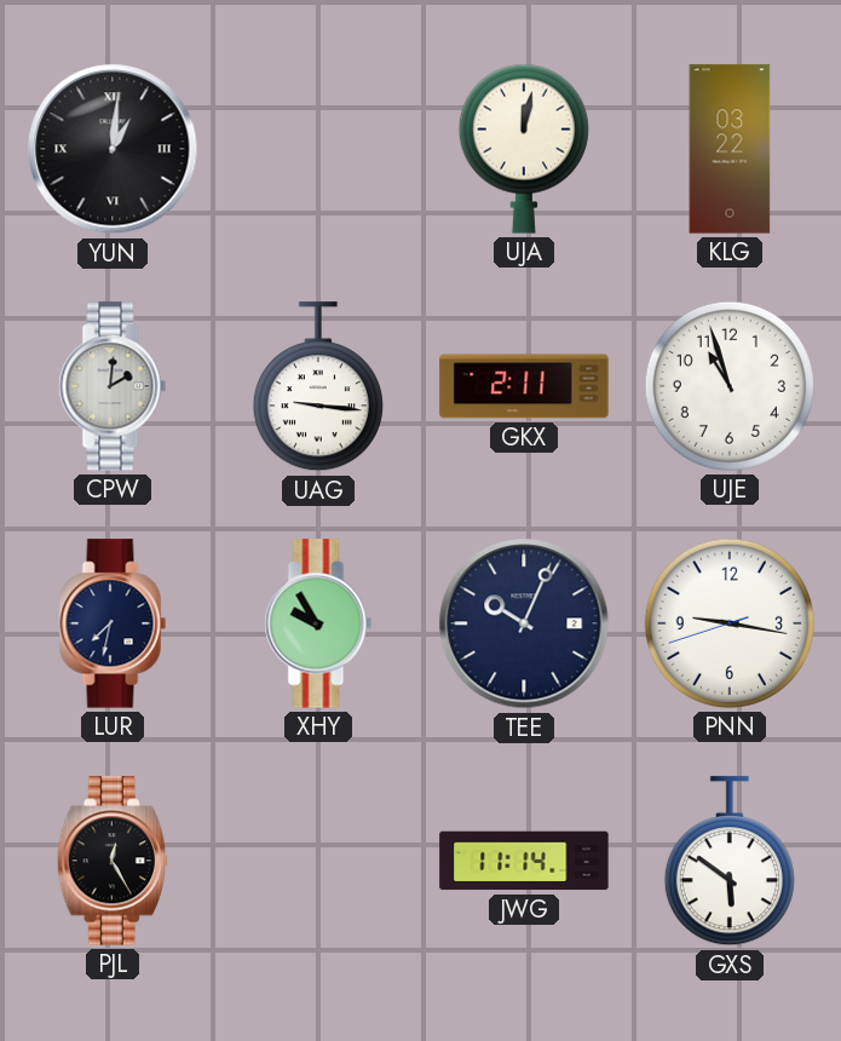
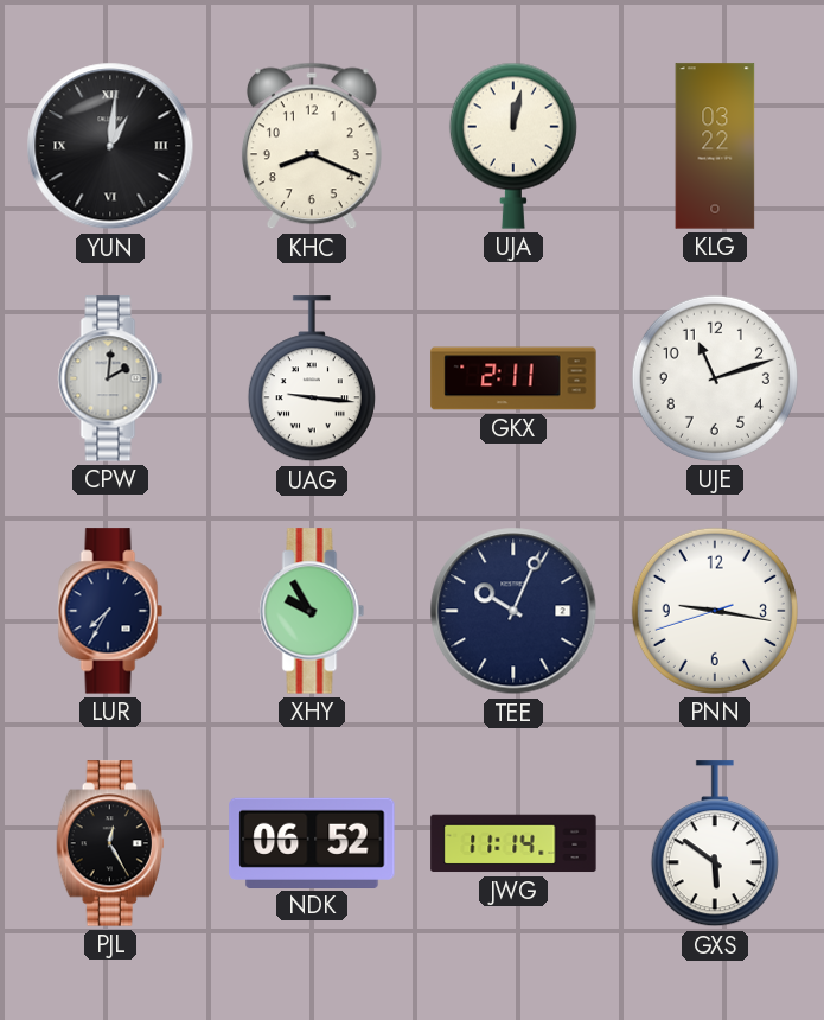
KHC: none -> 8:19
UJE: 10:57 -> 11:12
LUR: 7:32 -> 7:35
NDK: none -> 06:52
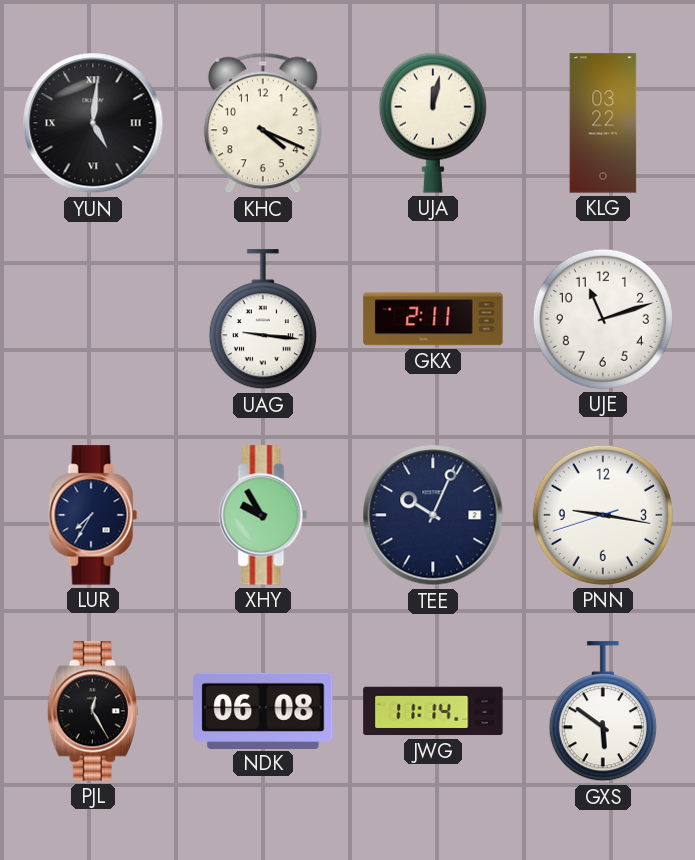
YUN: 1:01 -> 5:01
KHC: 8:19 -> 4:19
CPW: 2:01 -> none
NDK: 06:52 -> 06:08
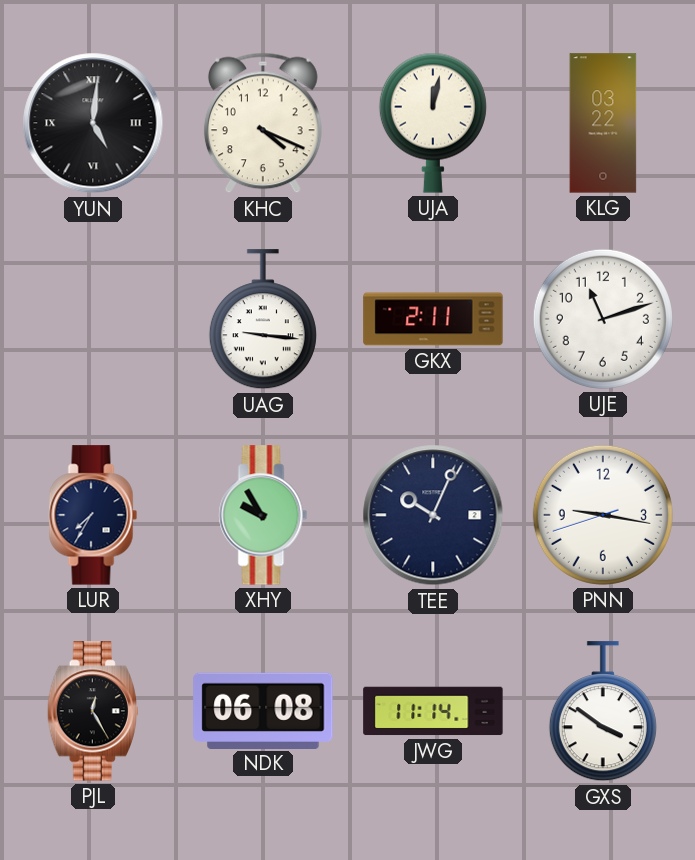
GXS: 5:51 -> 3:51
